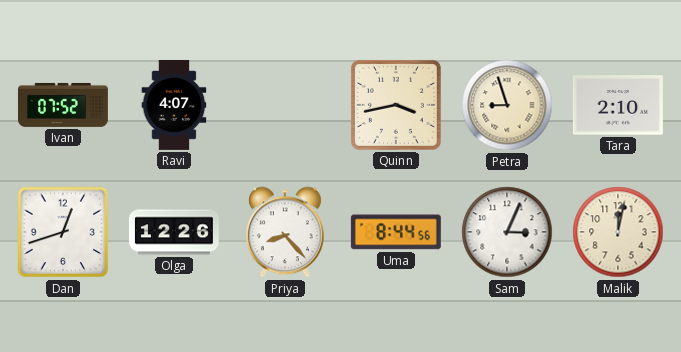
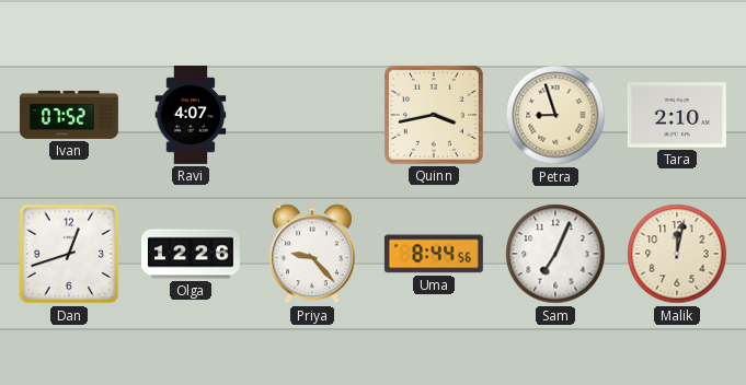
Priya: 8:23 -> 9:23
Sam: 3:04 -> 7:04
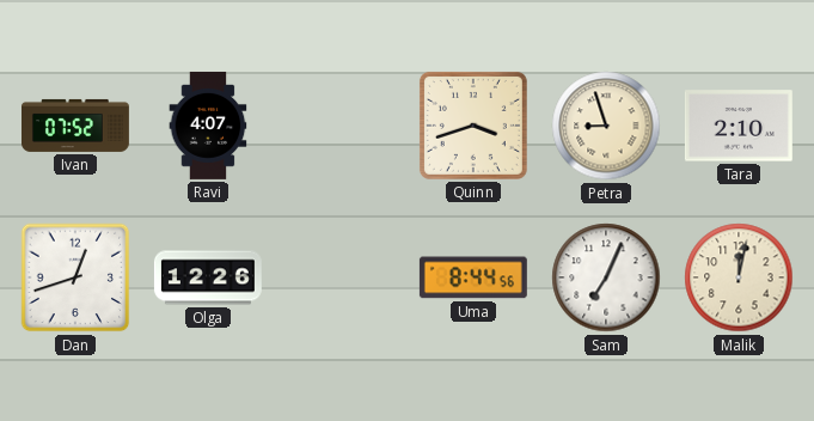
Quinn: 3:43 -> 3:42
Priya: 9:23 -> none
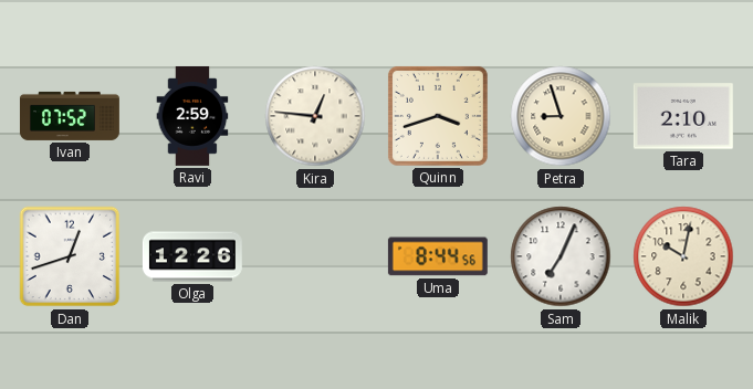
Ravi: 4:07 -> 2:59
Kira: none -> 12:46
Malik: 12:02 -> 10:02
